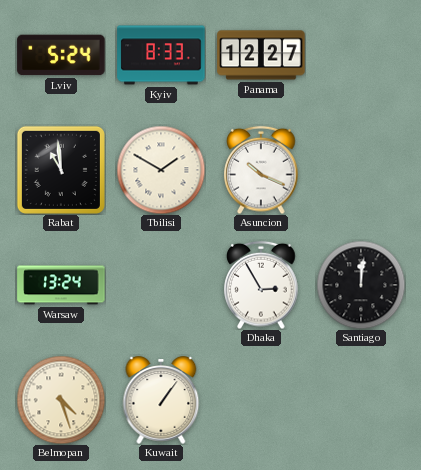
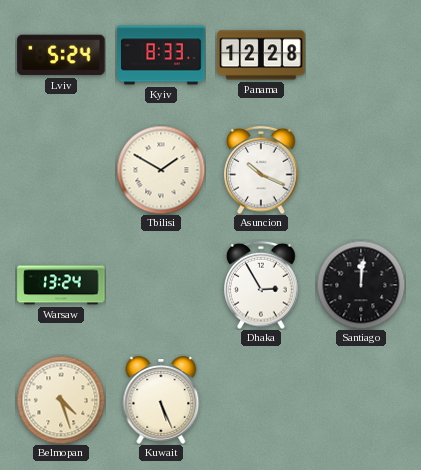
Panama: 12:27 -> 12:28
Rabat: 10:59 -> none
Kuwait: 1:06 -> 5:26
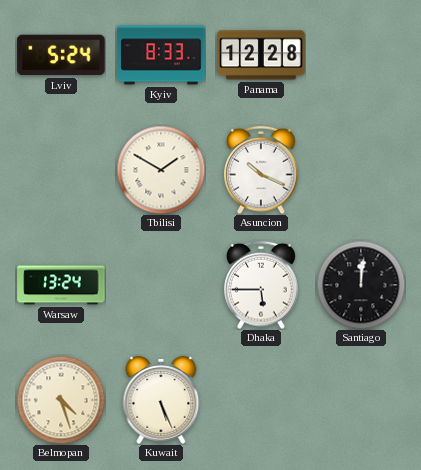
Dhaka: 2:55 -> 5:45
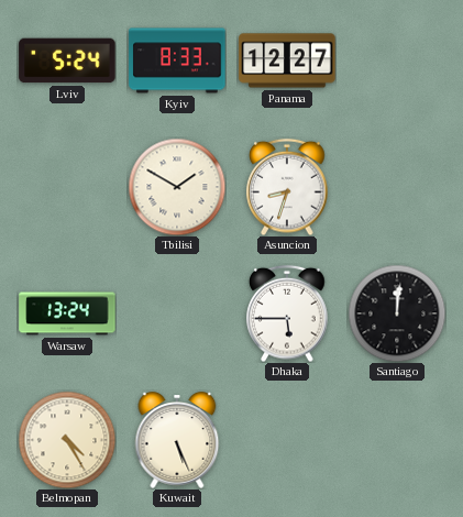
Panama: 12:28 -> 12:27
Asuncion: 10:19 -> 8:33
Belmopan: 4:27 -> 4:25
